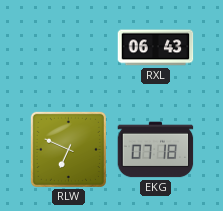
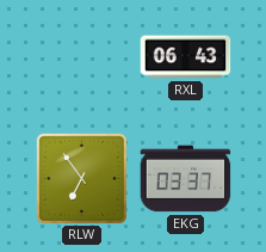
RLW: 6:49 -> 6:54
EKG: 07:18 -> 03:37
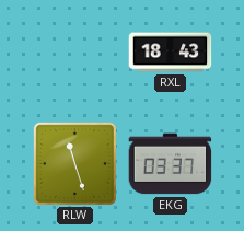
RXL: 06:43 -> 18:43
RLW: 6:54 -> 11:27
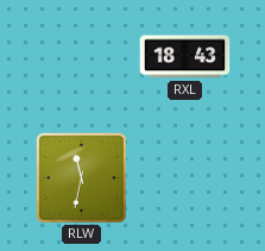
RLW: 11:27 -> 11:32
EKG: 03:37 -> none
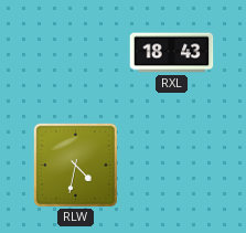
RLW: 11:32 -> 4:32
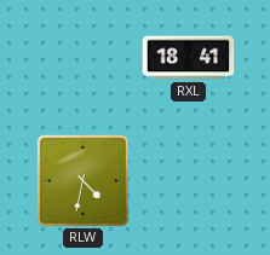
RXL: 18:43 -> 18:41
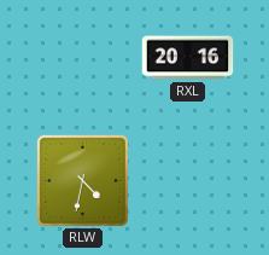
RXL: 18:41 -> 20:16
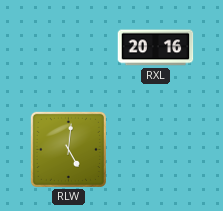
RLW: 4:32 -> 5:01
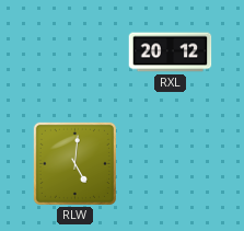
RXL: 20:16 -> 20:12
